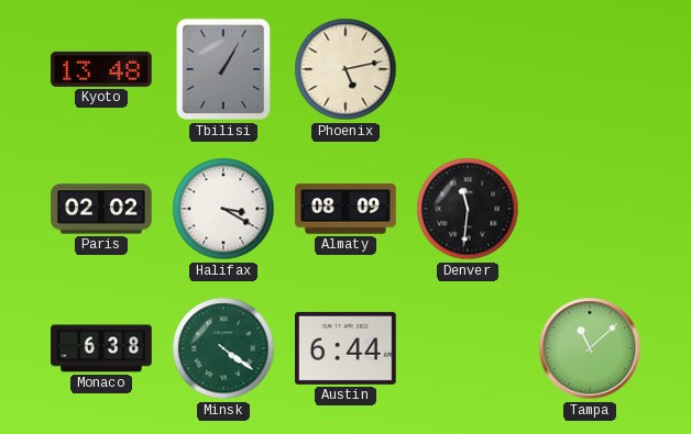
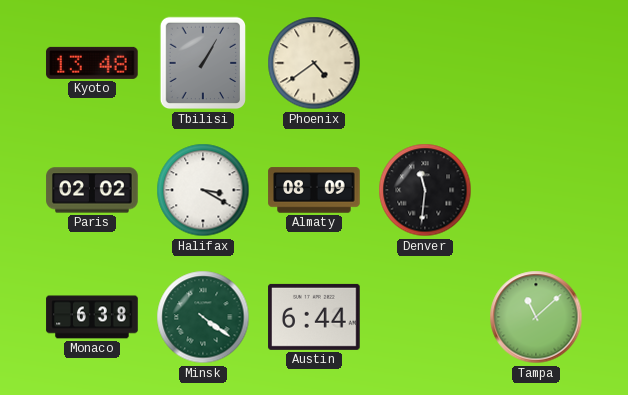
Phoenix: 5:13 -> 4:39
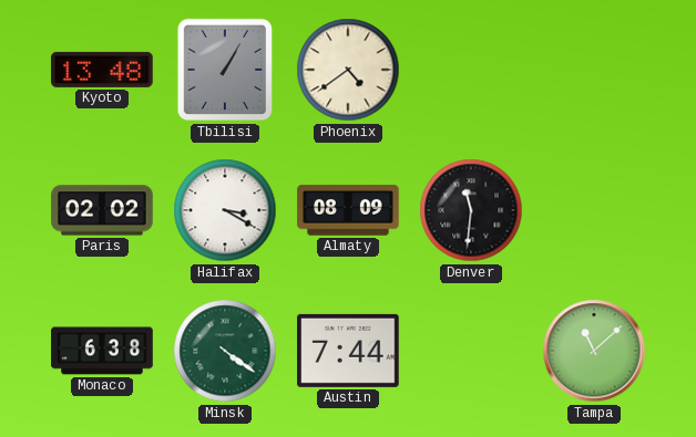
Austin: 6:44 -> 7:44
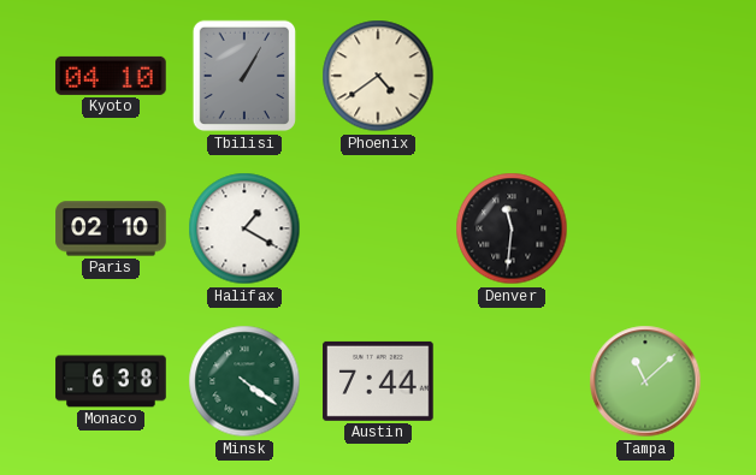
Kyoto: 13:48 -> 04:10
Paris: 02:02 -> 02:10
Halifax: 3:20 -> 1:20
Almaty: 08:09 -> none
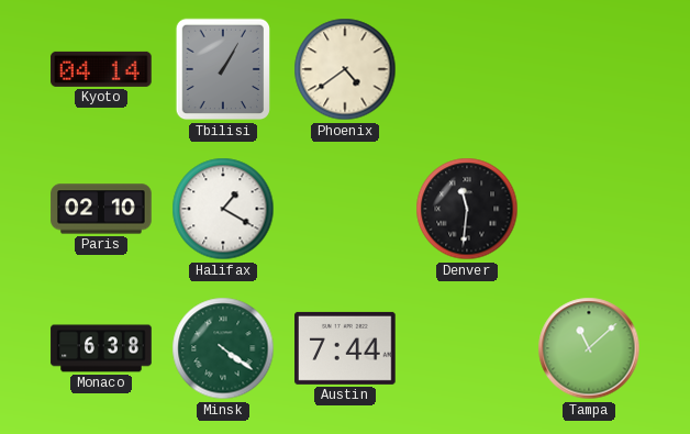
Kyoto: 04:10 -> 04:14
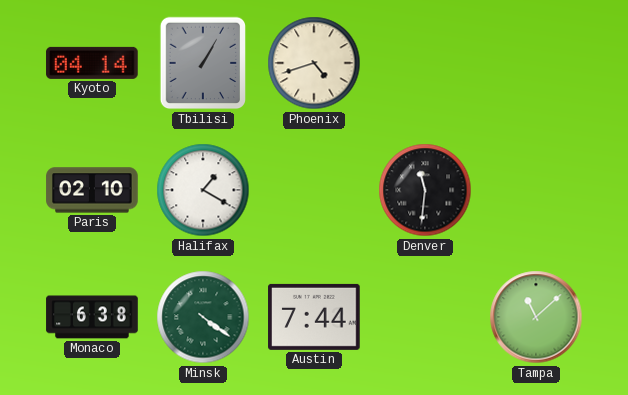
Phoenix: 4:39 -> 4:42
